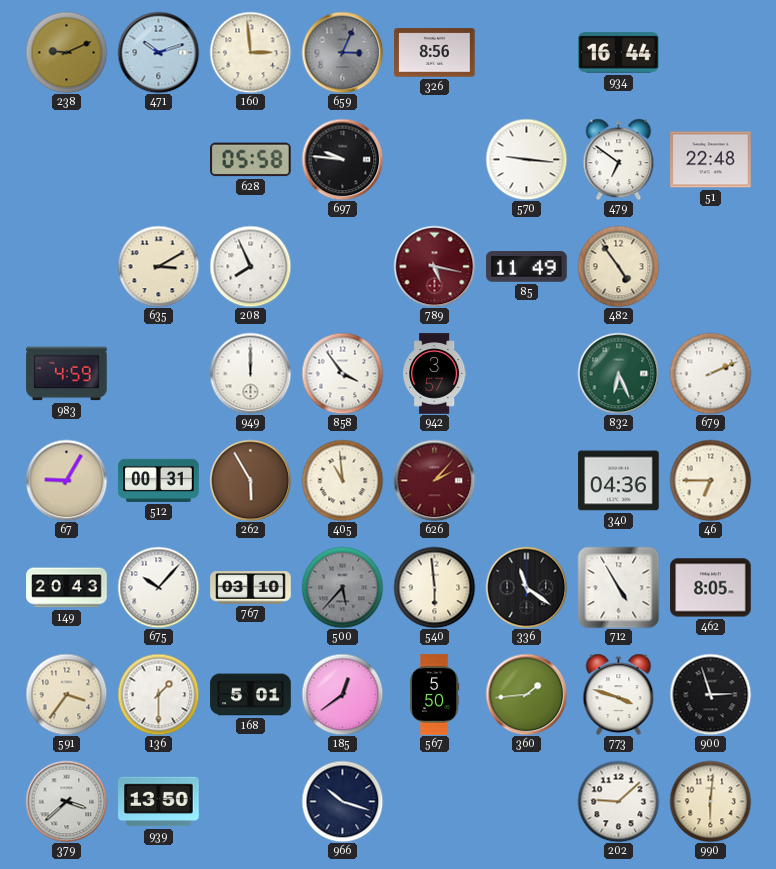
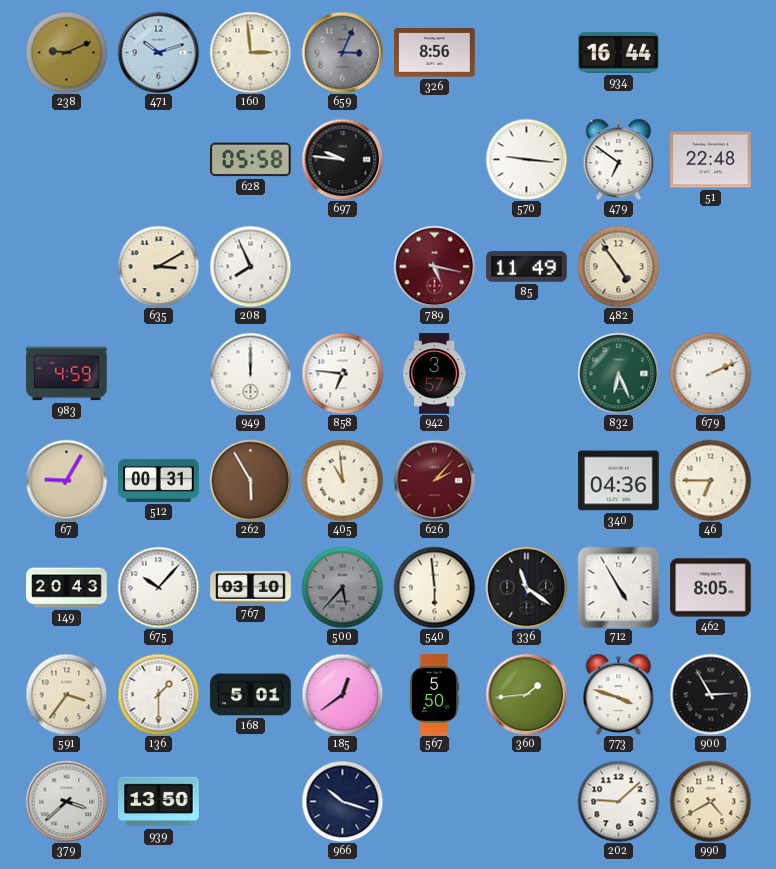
858: 3:54 -> 6:46
900: 2:57 -> 2:55
990: 6:01 -> 4:40
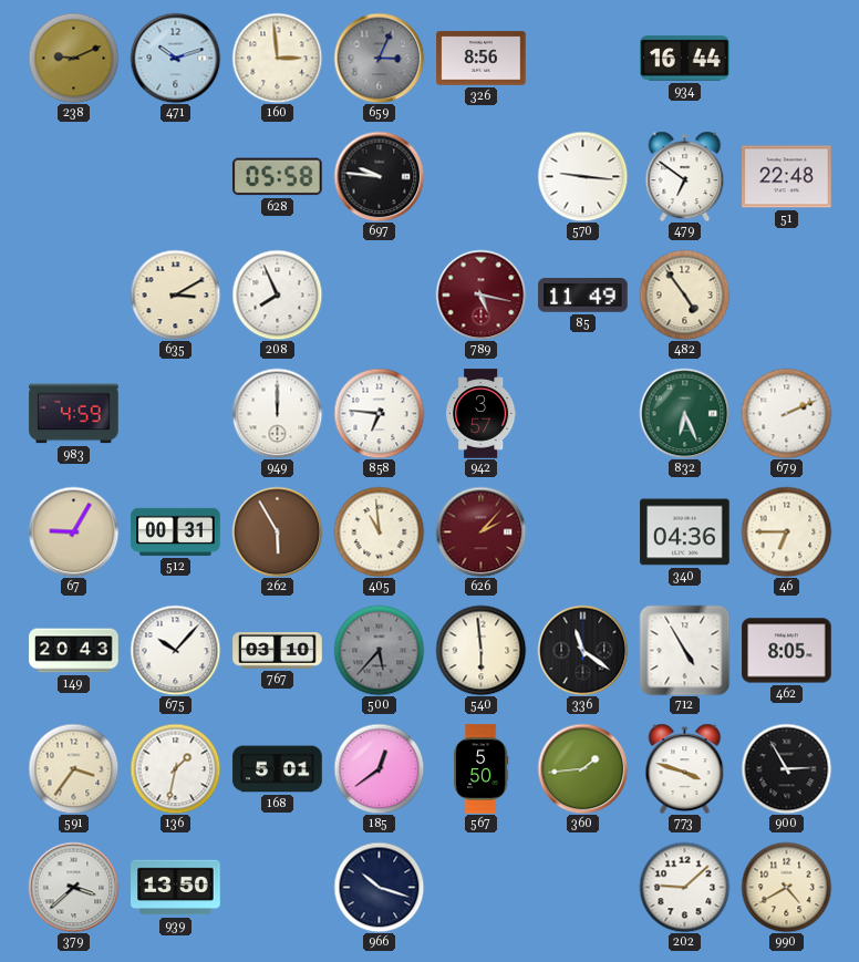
136: 1:30 -> 1:32
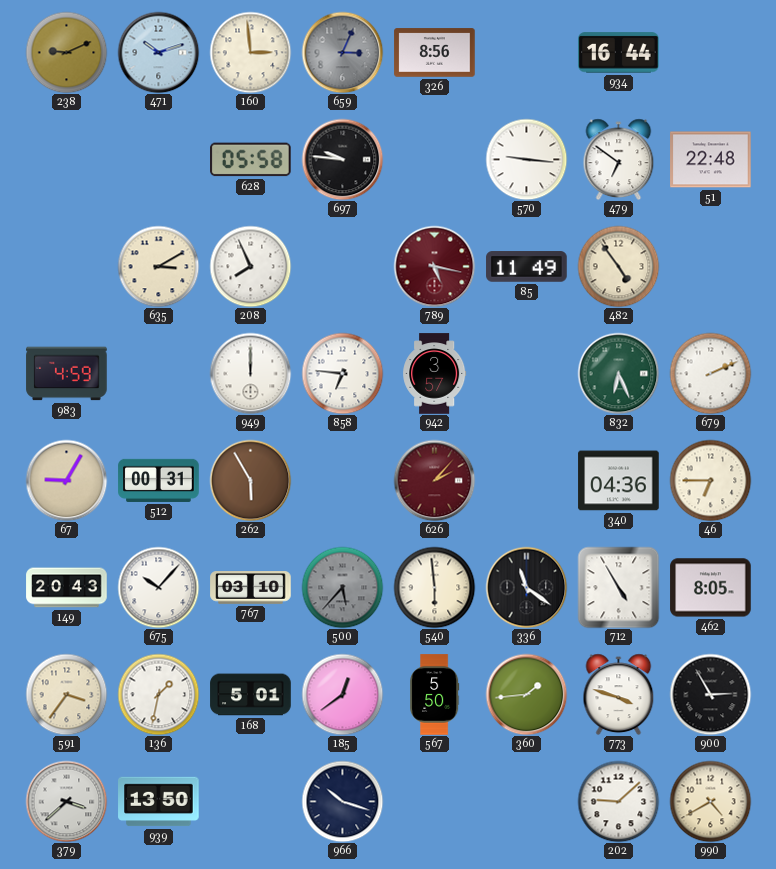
405: 10:59 -> none
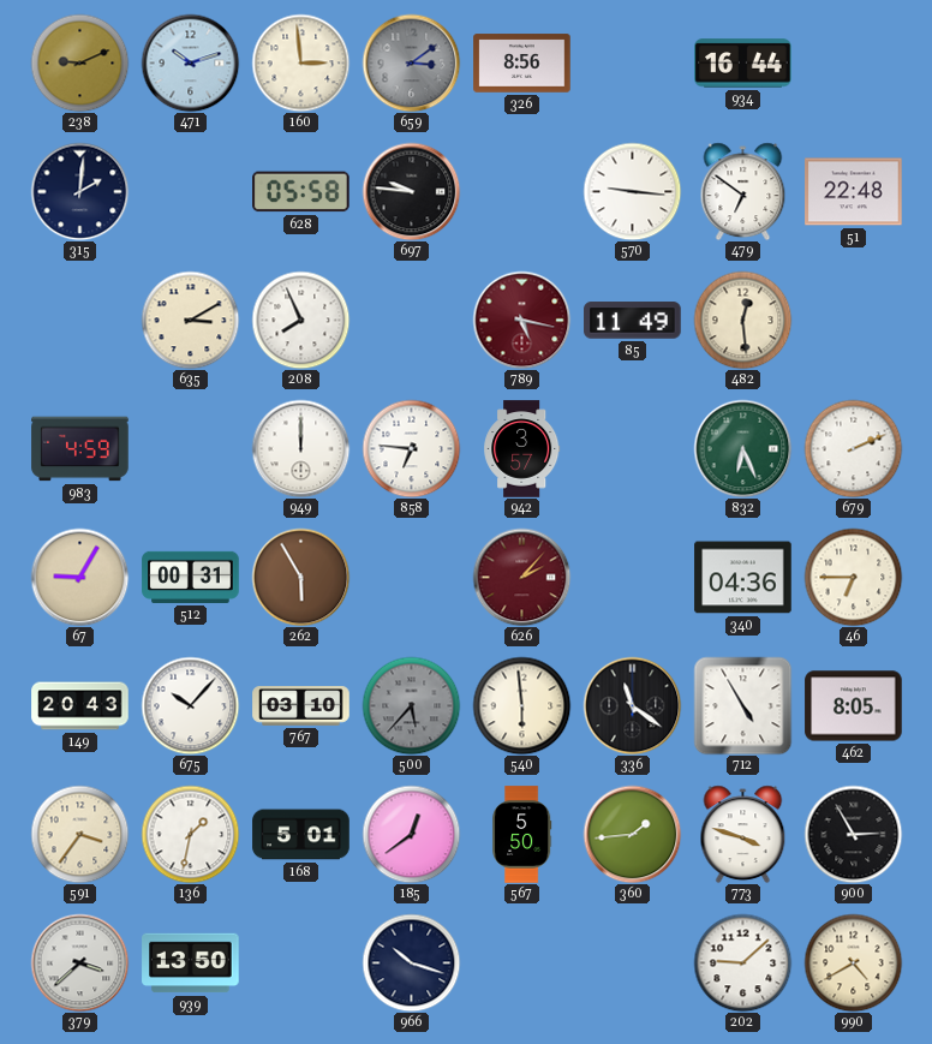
659: 3:04 -> 3:09
315: none -> 2:01
482: 4:54 -> 12:29
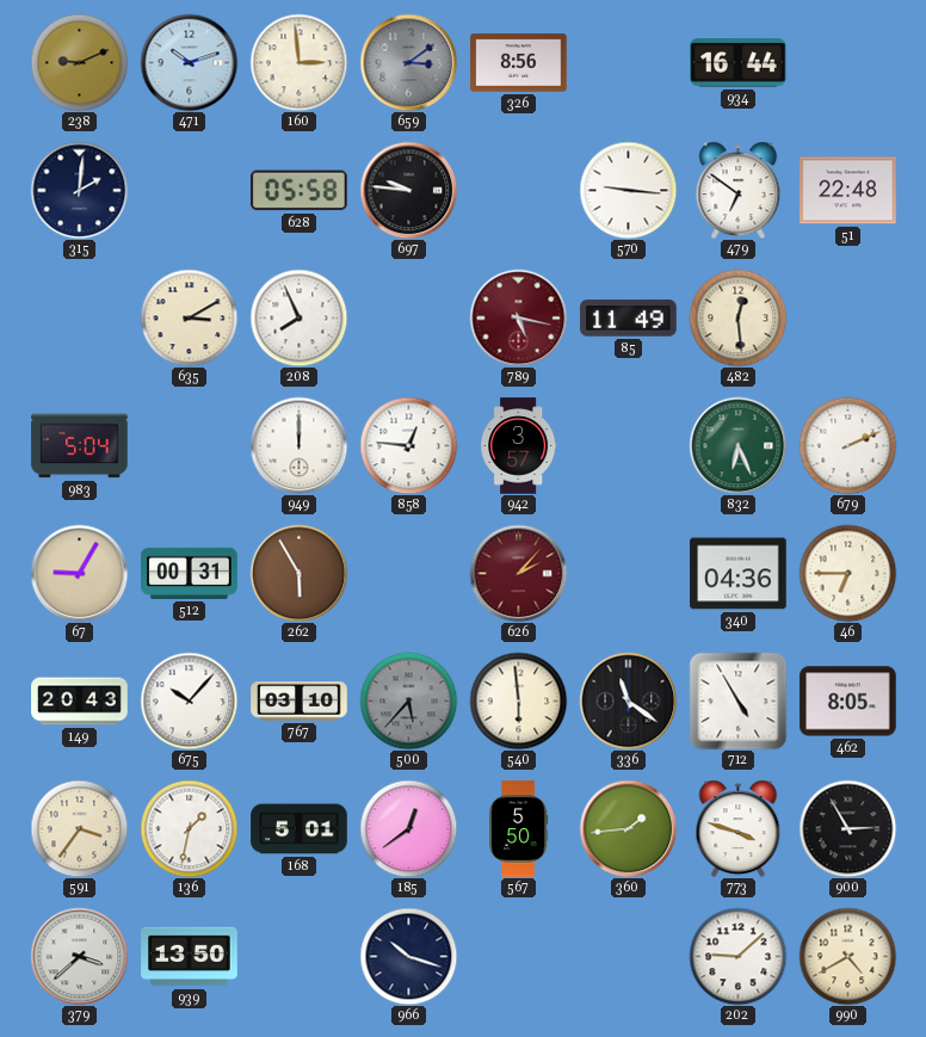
983: 4:59 -> 5:04
858: 6:46 -> 12:46
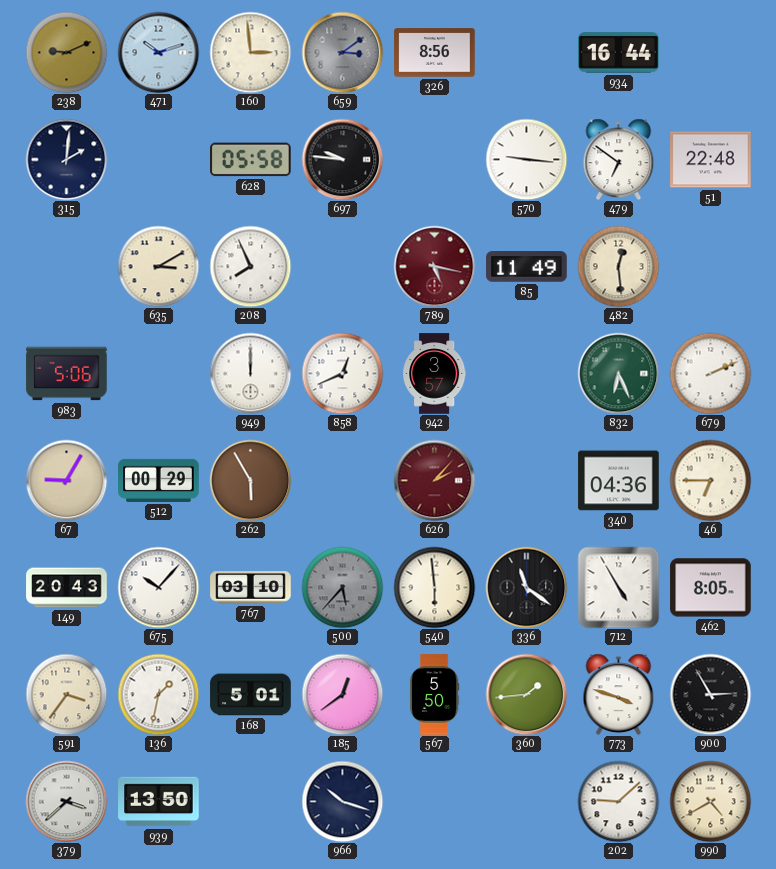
983: 5:04 -> 5:06
858: 12:46 -> 12:41
512: 00:31 -> 00:29
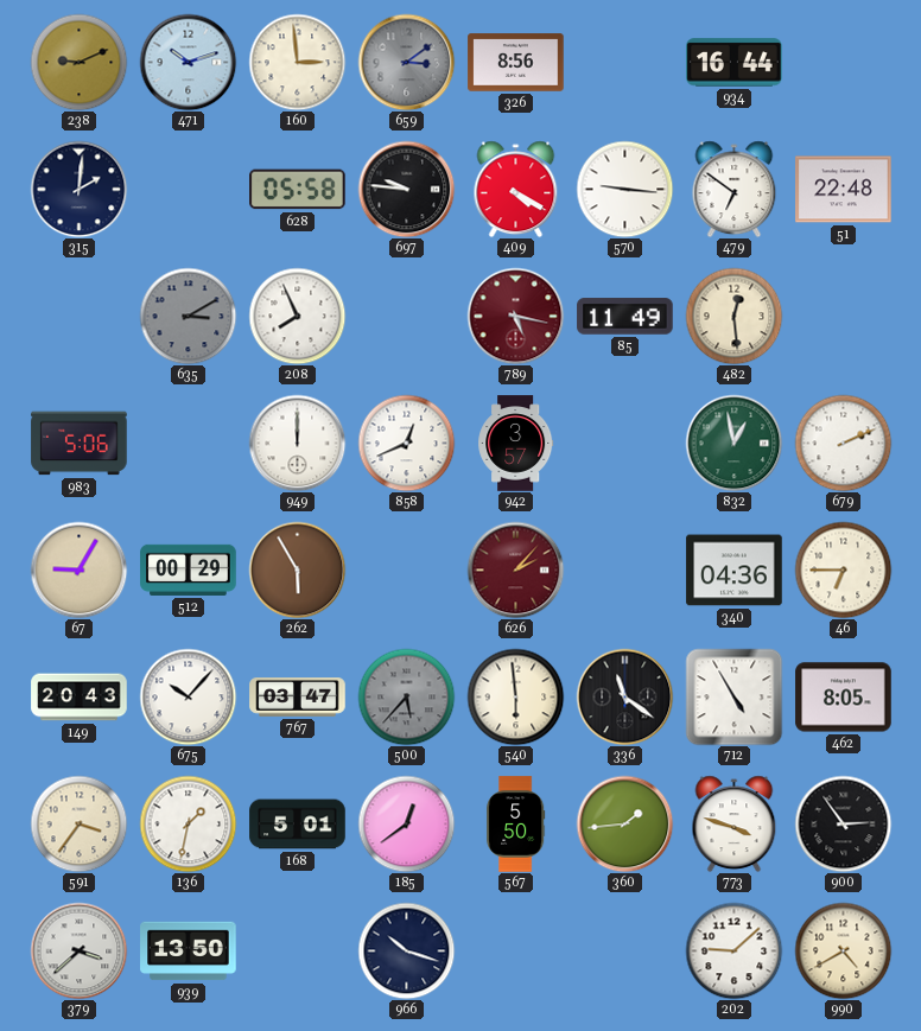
409: none -> 4:20
635 dial: cream -> grey
832: 6:26 -> 12:58
767: 03:10 -> 03:47
900: 2:55 -> 2:54
